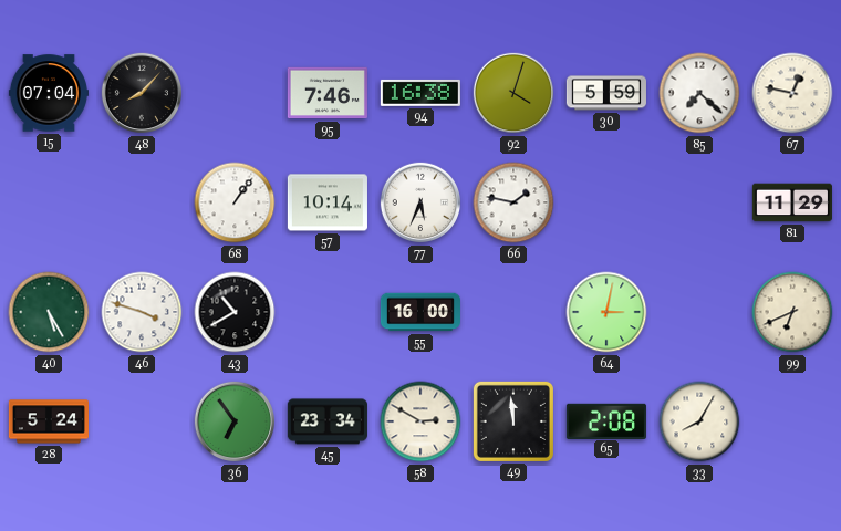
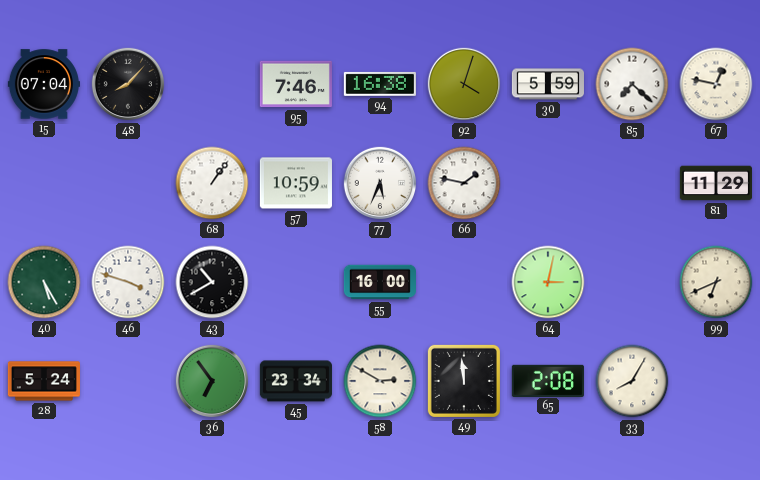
57: 10:14 -> 10:59
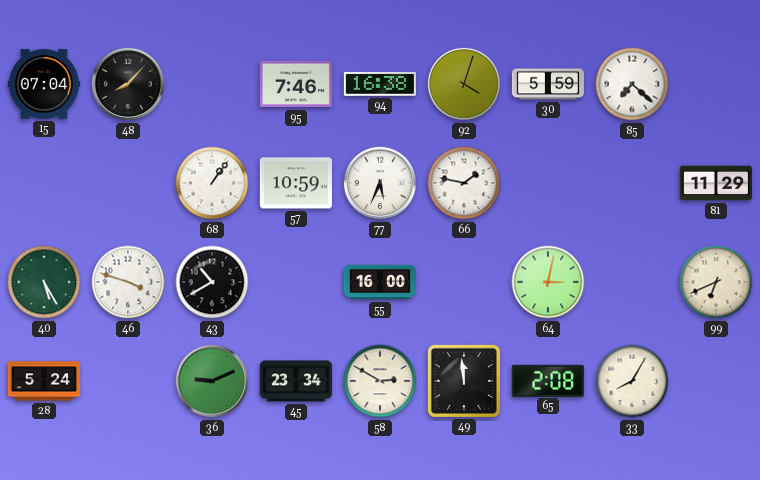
67: 12:47 -> none
36: 6:54 -> 9:11
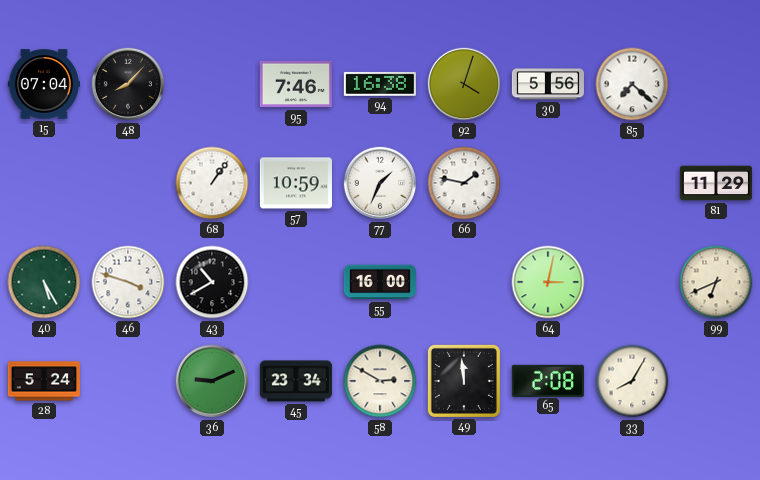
30: 5:59 -> 5:56
77: 5:34 -> 1:34
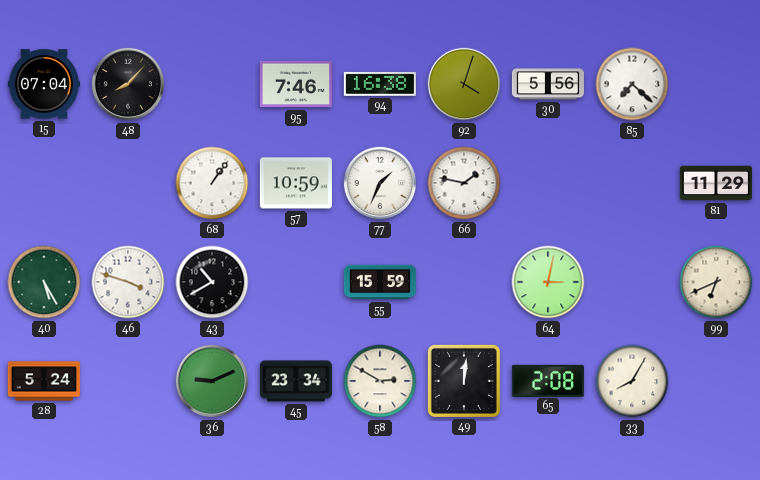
55: 16:00 -> 15:59
49: 11:59 -> 12:01
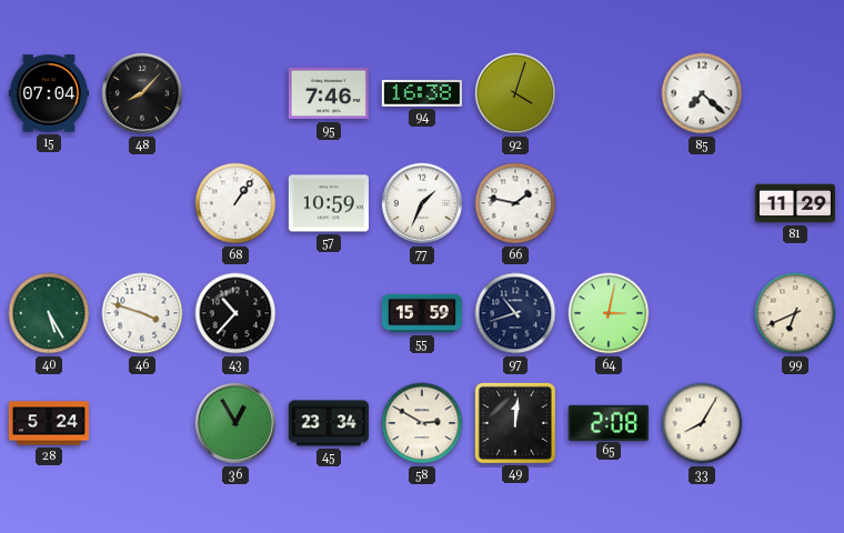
30: 5:56 -> none
43: 10:40 -> 10:37
97: none -> 10:42
36: 9:11 -> 12:55
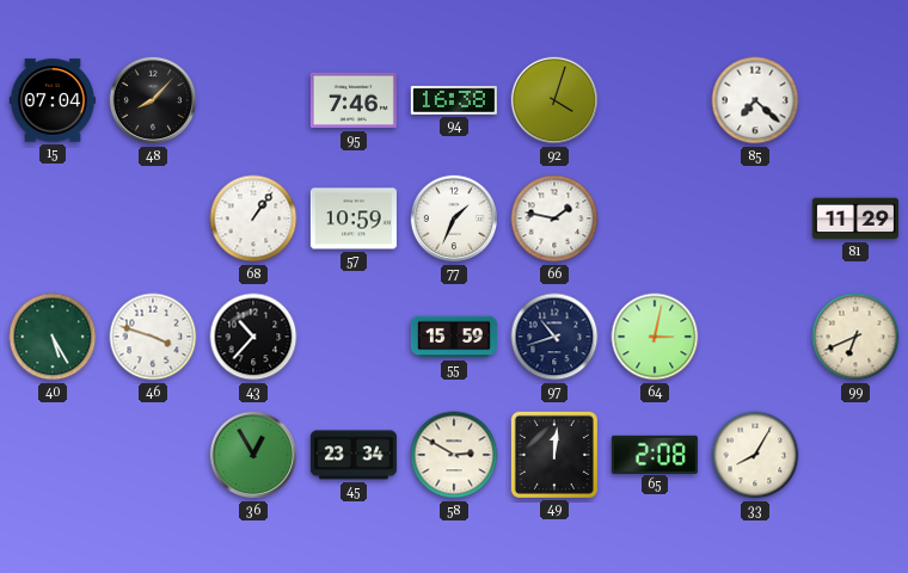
28: 5:24 -> none
